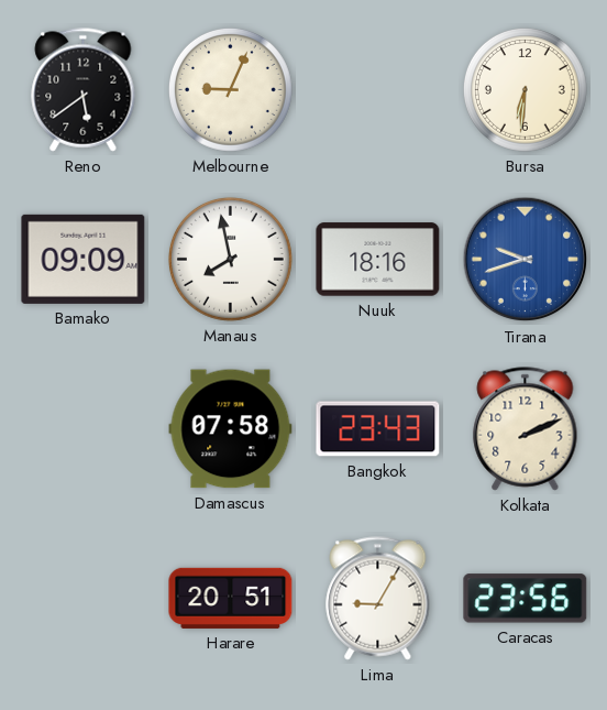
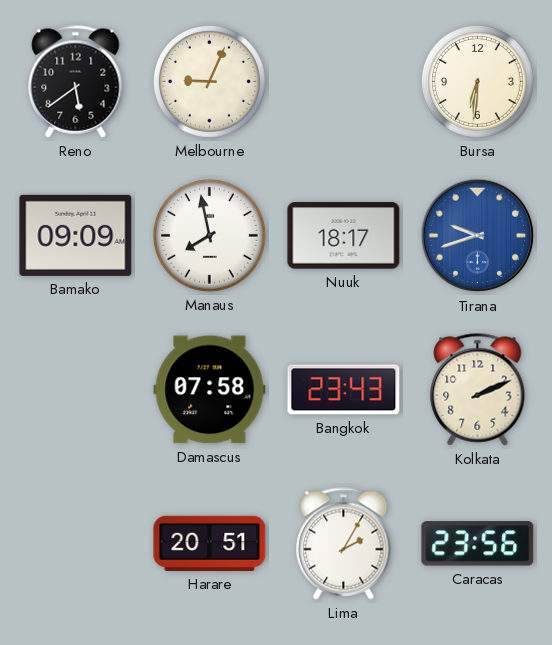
Nuuk: 18:16 -> 18:17
Lima: 9:05 -> 2:05
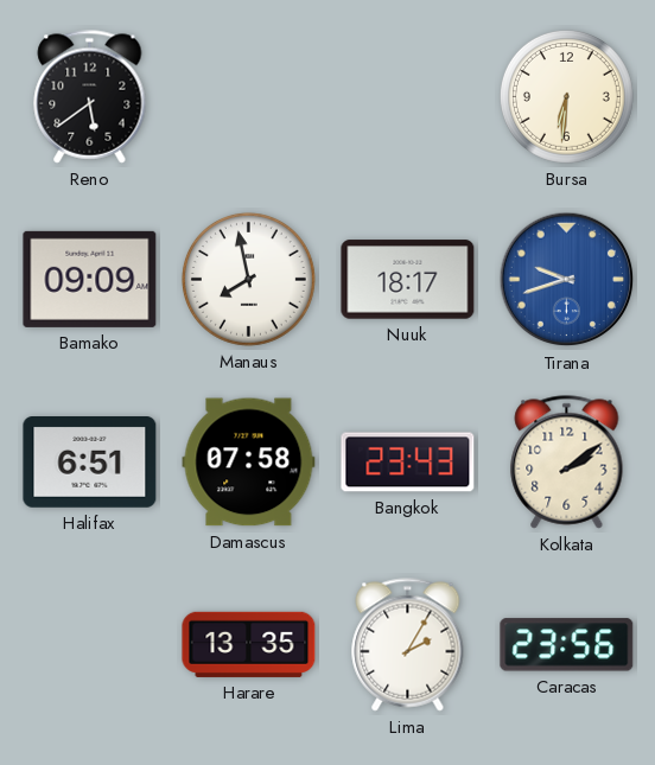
Melbourne: 9:04 -> none
Halifax: none -> 6:51
Kolkata: 2:11 -> 2:09
Harare: 20:51 -> 13:35
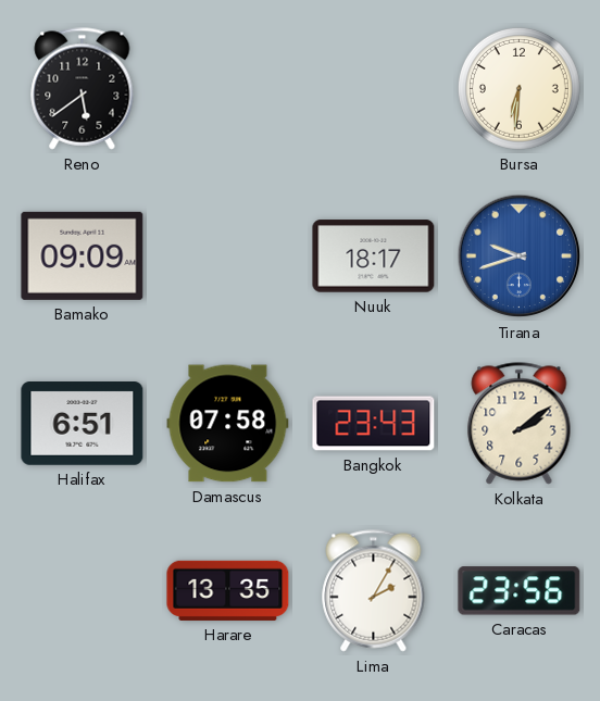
Manaus: 7:58 -> none
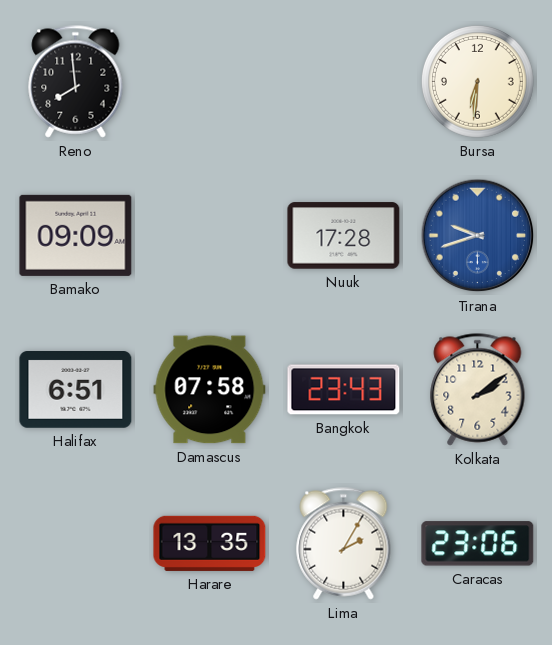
Reno: 5:39 -> 7:59
Nuuk: 18:17 -> 17:28
Caracas: 23:56 -> 23:06
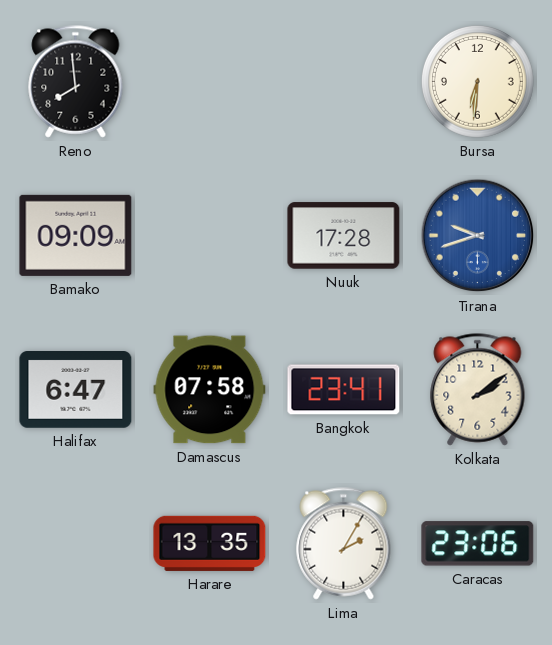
Halifax: 6:51 -> 6:47
Bangkok: 23:43 -> 23:41
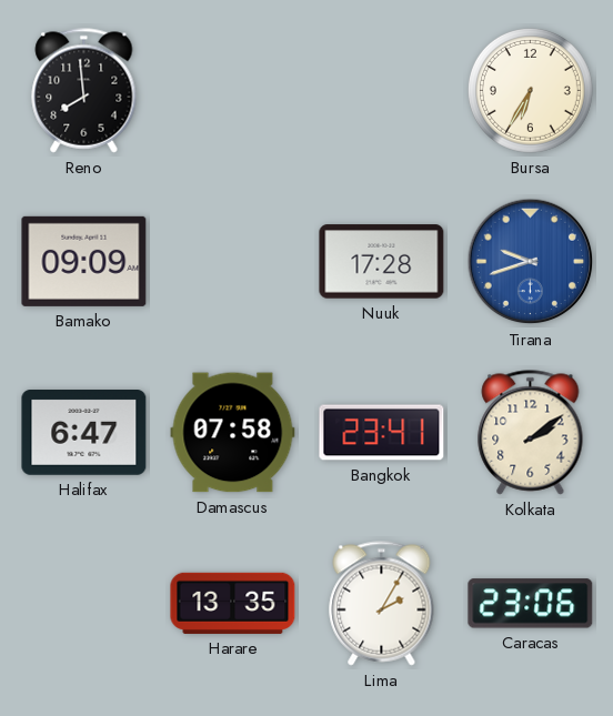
Bursa: 6:31 -> 6:35
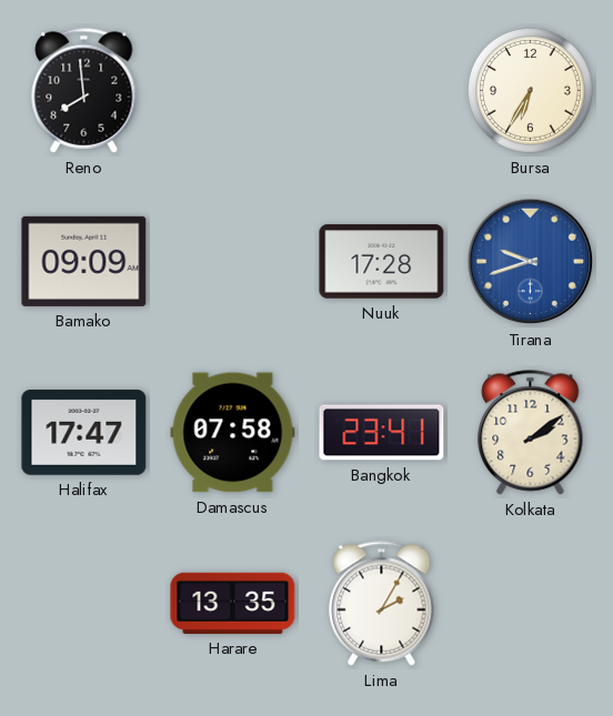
Halifax: 6:47 -> 17:47
Caracas: 23:06 -> none
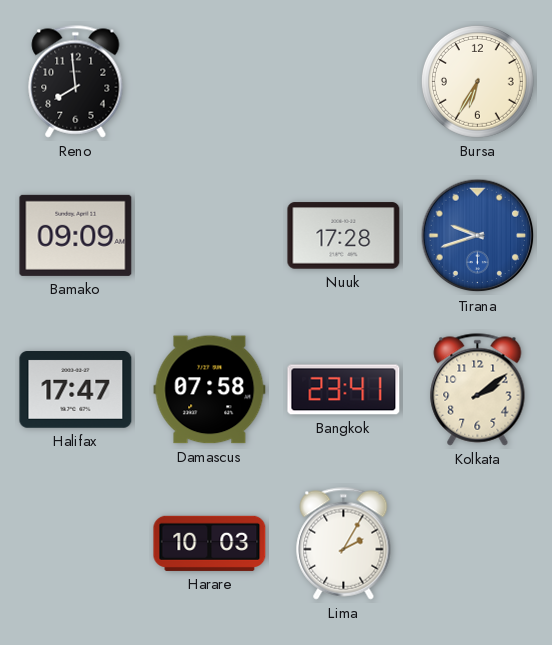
Harare: 13:35 -> 10:03
